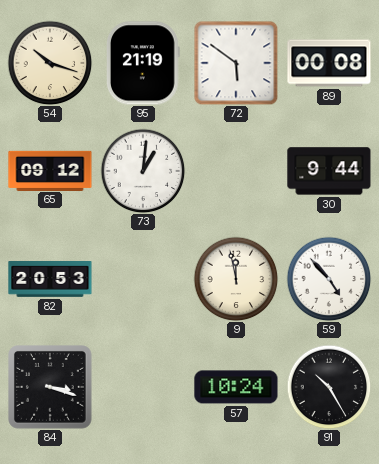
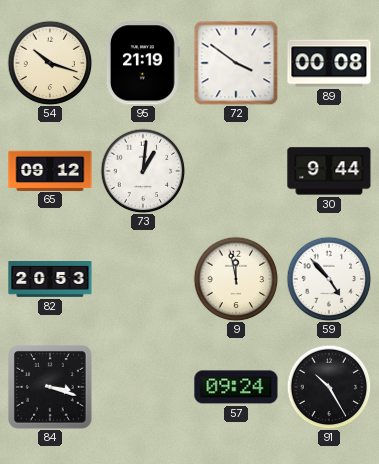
72: 5:51 -> 3:51
57: 10:24 -> 09:24
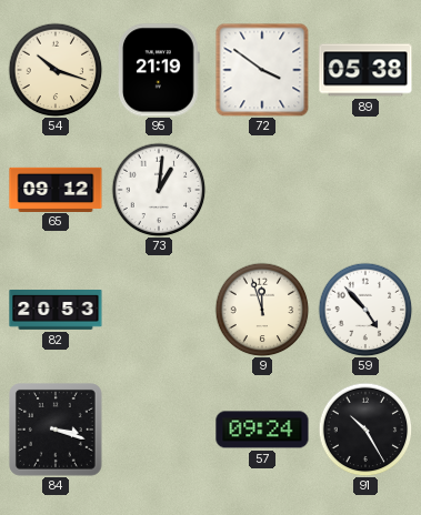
89: 00:08 -> 05:38
30: 9:44 -> none
9: 11:58 -> 11:57
